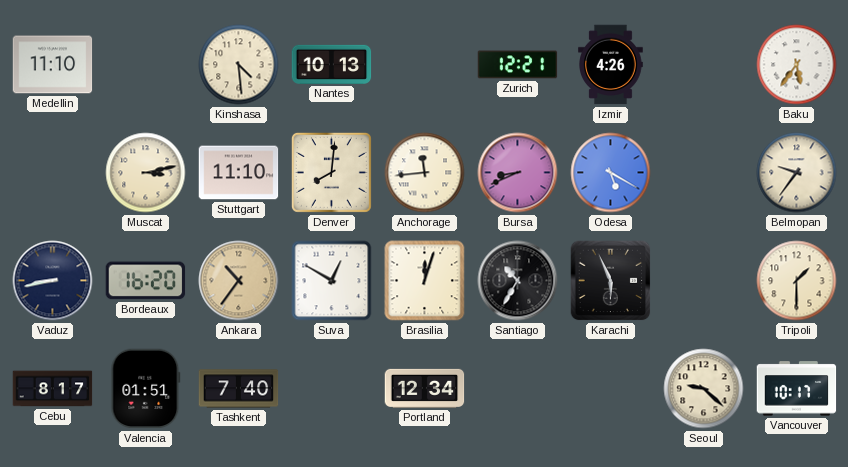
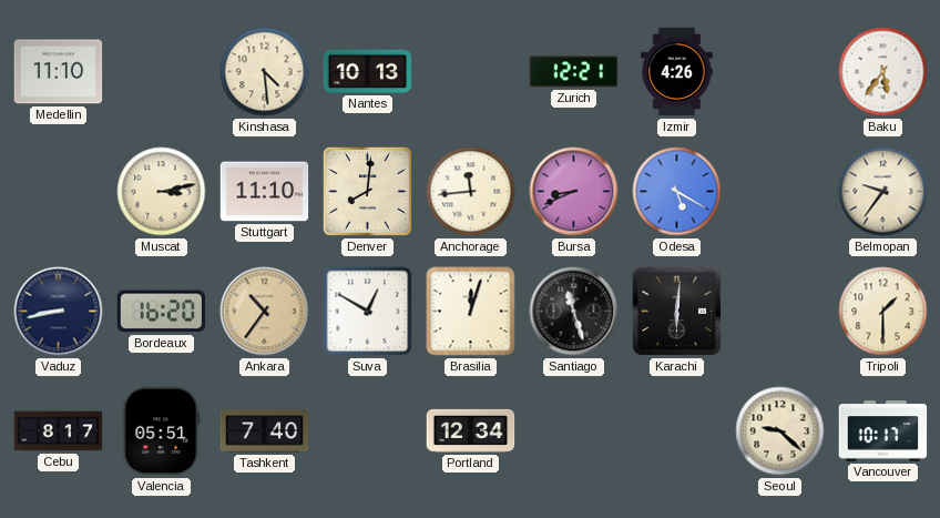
Santiago: 10:35 -> 11:27
Karachi: 5:56 -> 6:01
Valencia: 01:51 -> 05:51
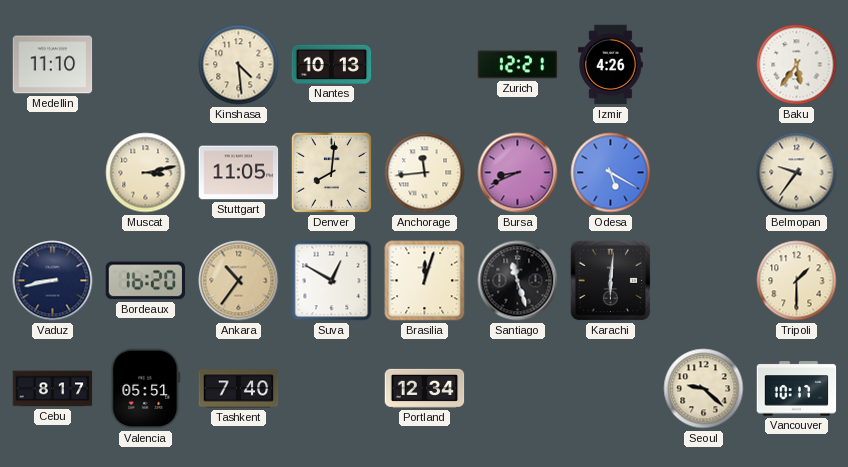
Stuttgart: 11:10 -> 11:05
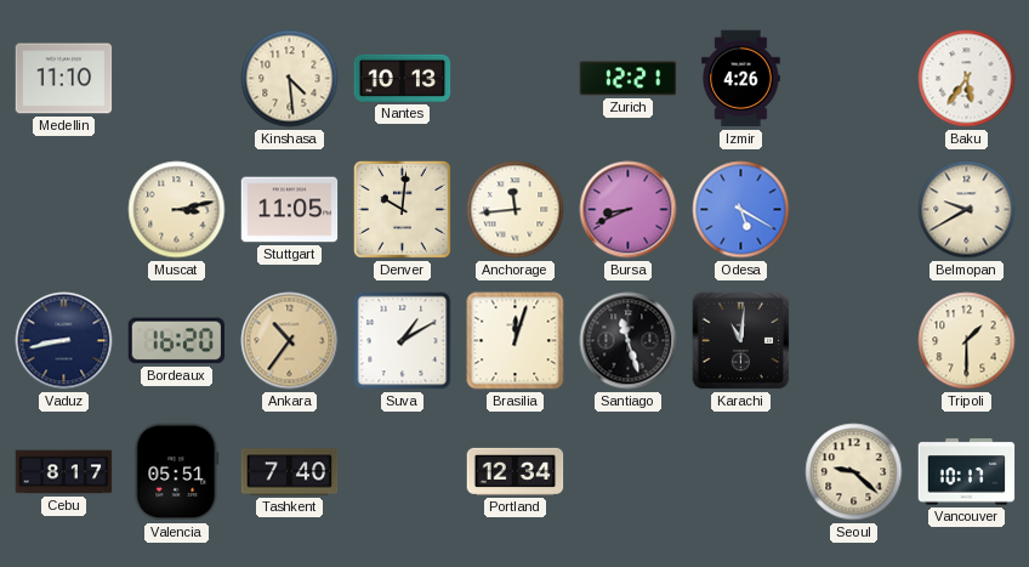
Denver: 8:01 -> 10:01
Belmopan: 9:36 -> 9:40
Suva: 12:50 -> 1:10
Karachi: 6:01 -> 11:01
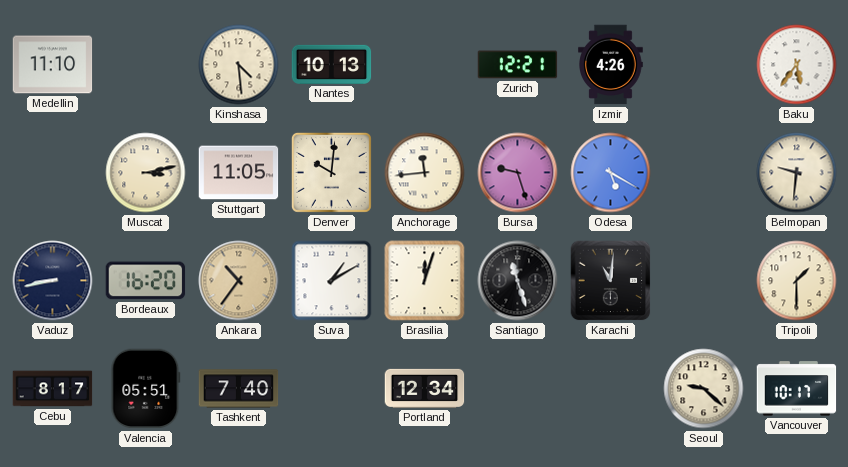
Bursa: 8:41 -> 9:27
Belmopan: 9:40 -> 9:31
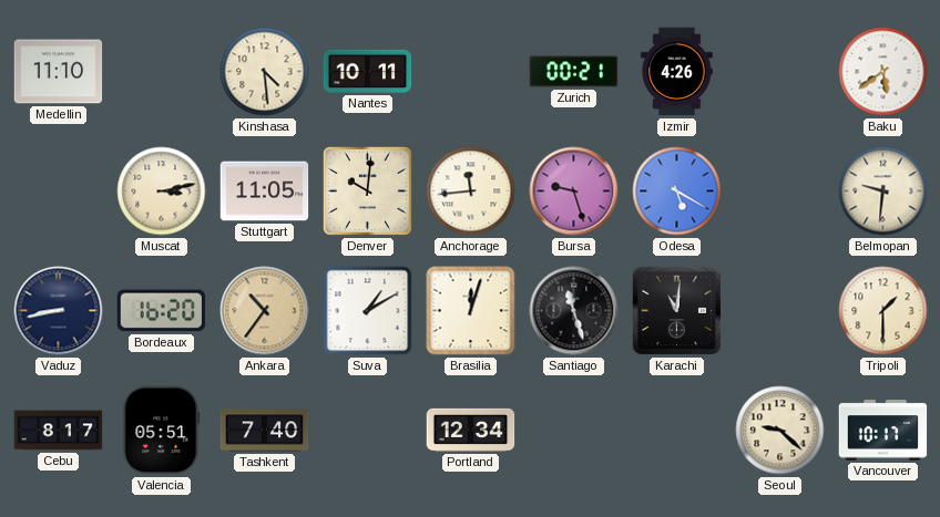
Nantes: 10:13 -> 10:11
Zurich: 12:21 -> 00:21
Baku: 5:36 -> 5:39
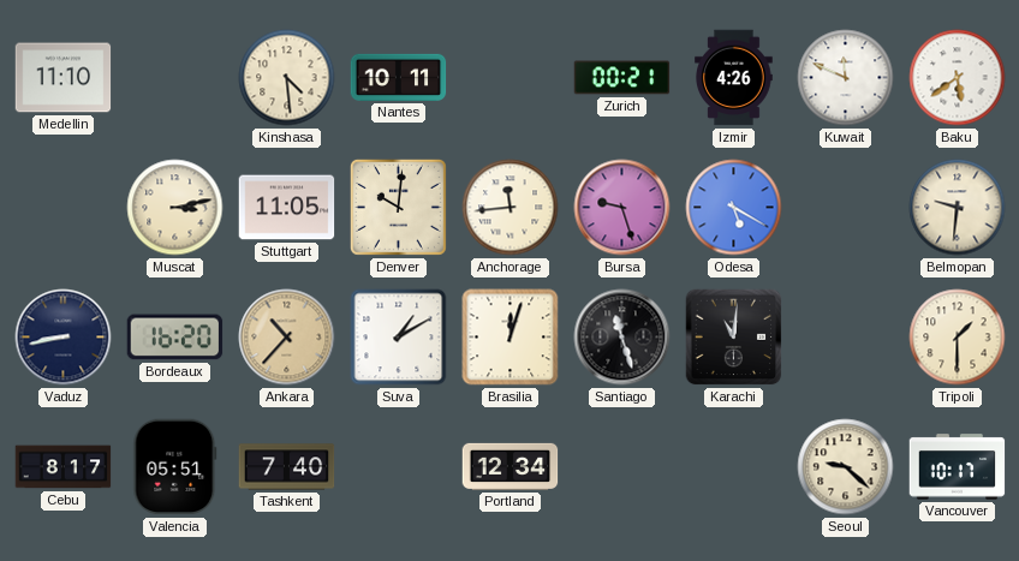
Kuwait: none -> 11:49
Ankara: 10:36 -> 10:37
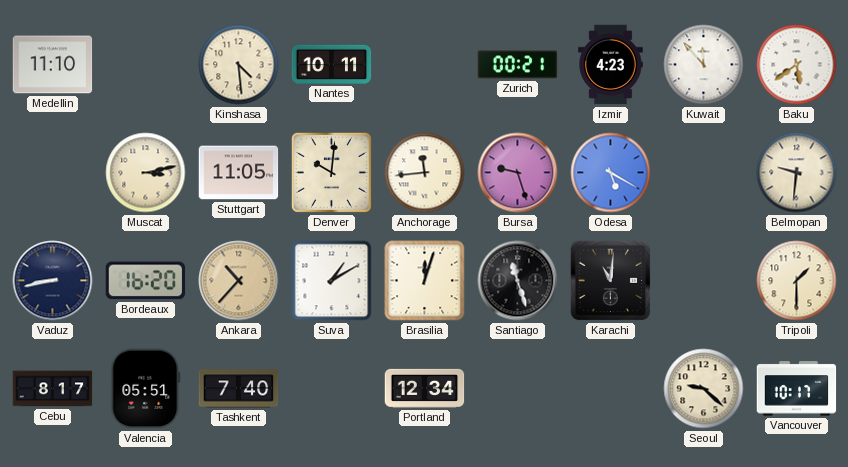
Izmir: 4:26 -> 4:23
Kuwait: 11:49 -> 11:53
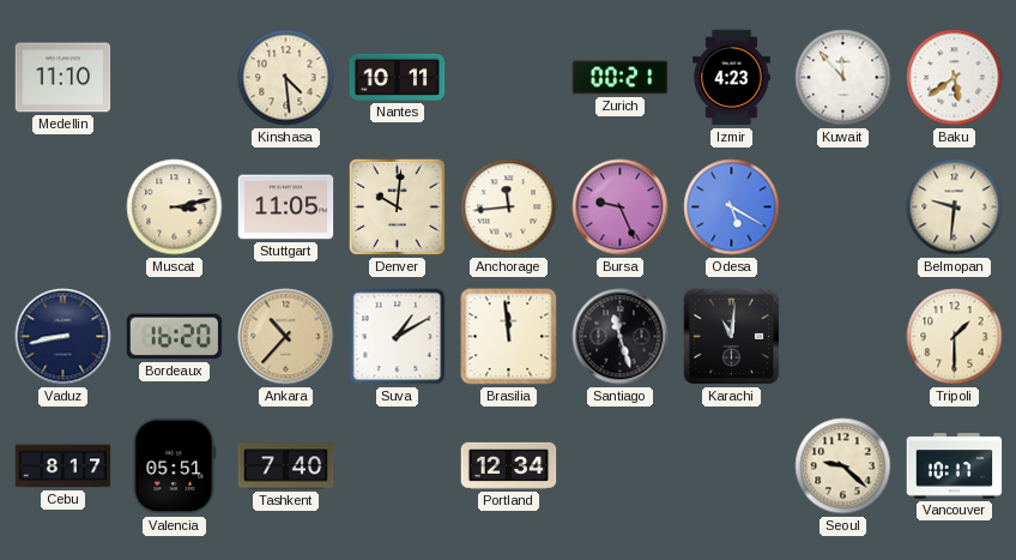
Bursa: 9:27 -> 9:26
Brasilia: 12:03 -> 11:59
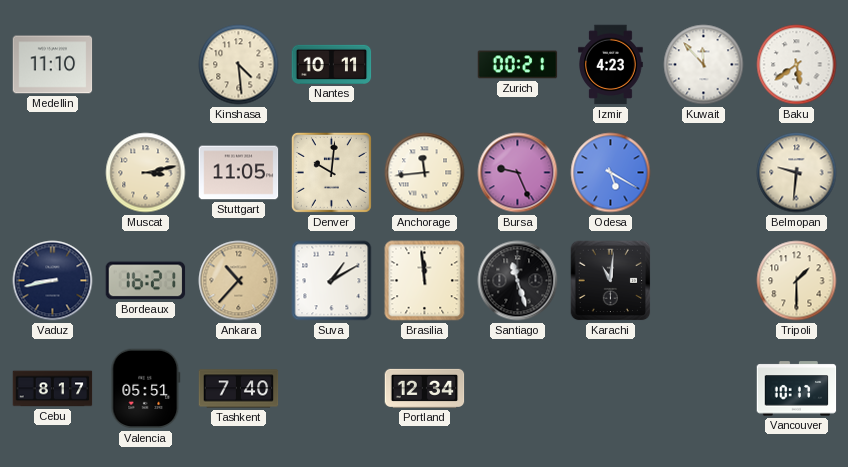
Bordeaux: 16:20 -> 16:21
Seoul: 9:22 -> none
